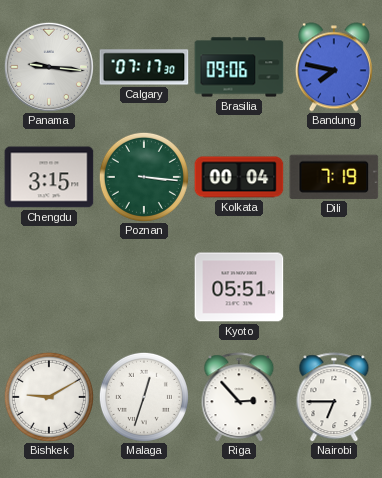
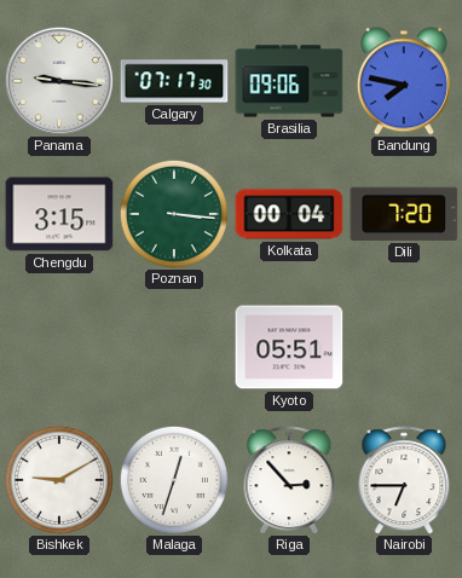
Dili: 7:19 -> 7:20
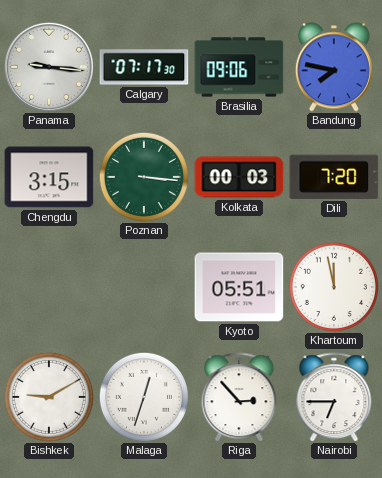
Kolkata: 00:04 -> 00:03
Khartoum: none -> 11:58
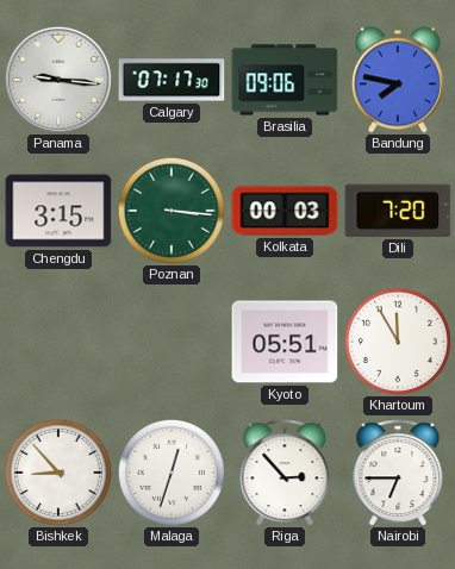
Khartoum: 11:58 -> 11:55
Bishkek: 9:10 -> 8:53
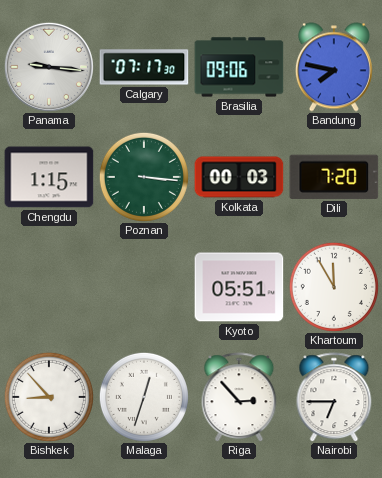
Chengdu: 3:15 -> 1:15
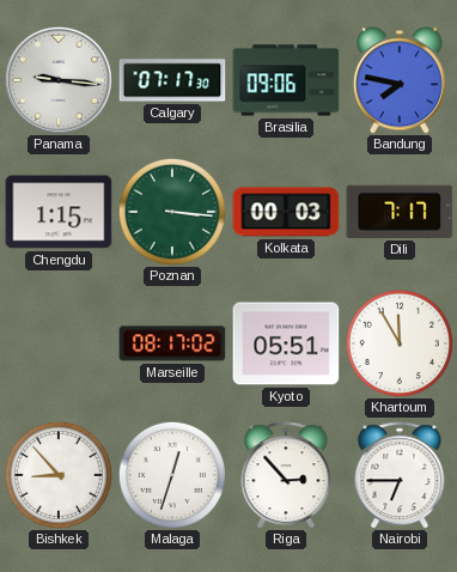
Dili: 7:20 -> 7:17
Marseille: none -> 08:17
